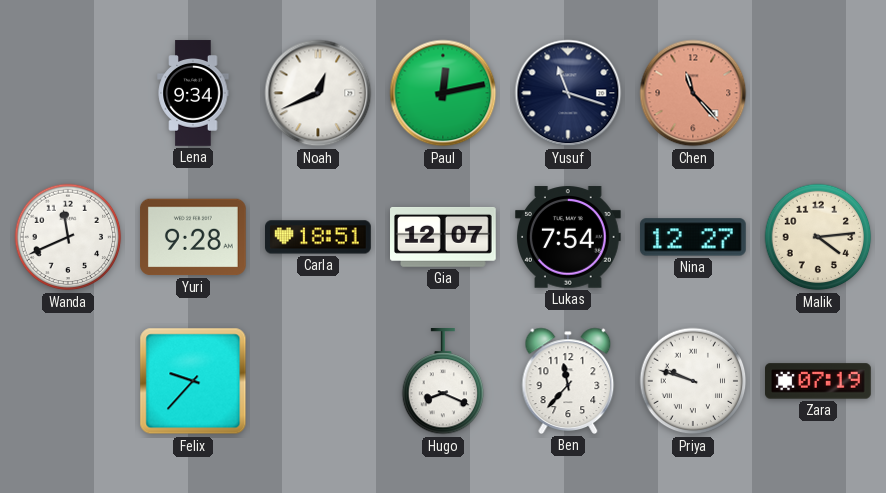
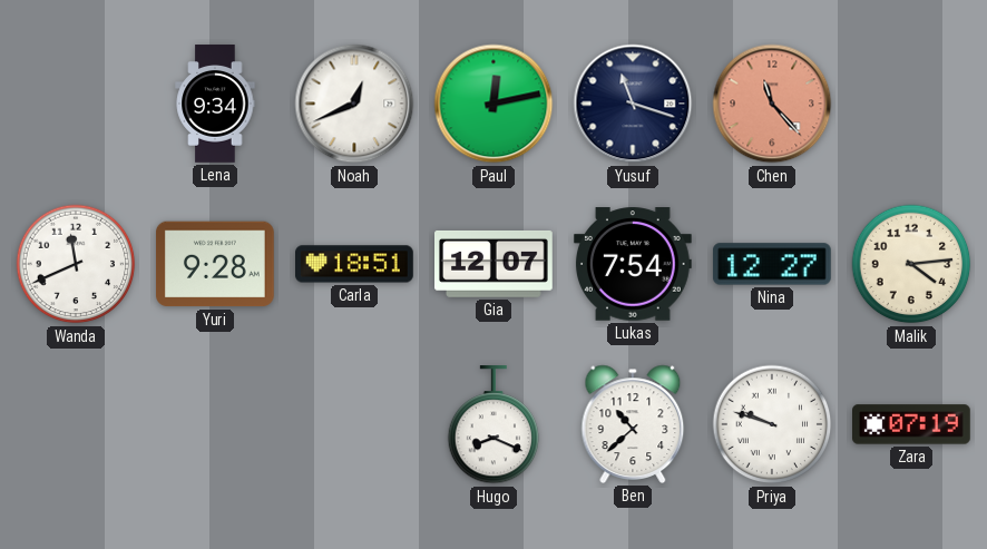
Felix: 9:37 -> none
Ben: 11:37 -> 10:38
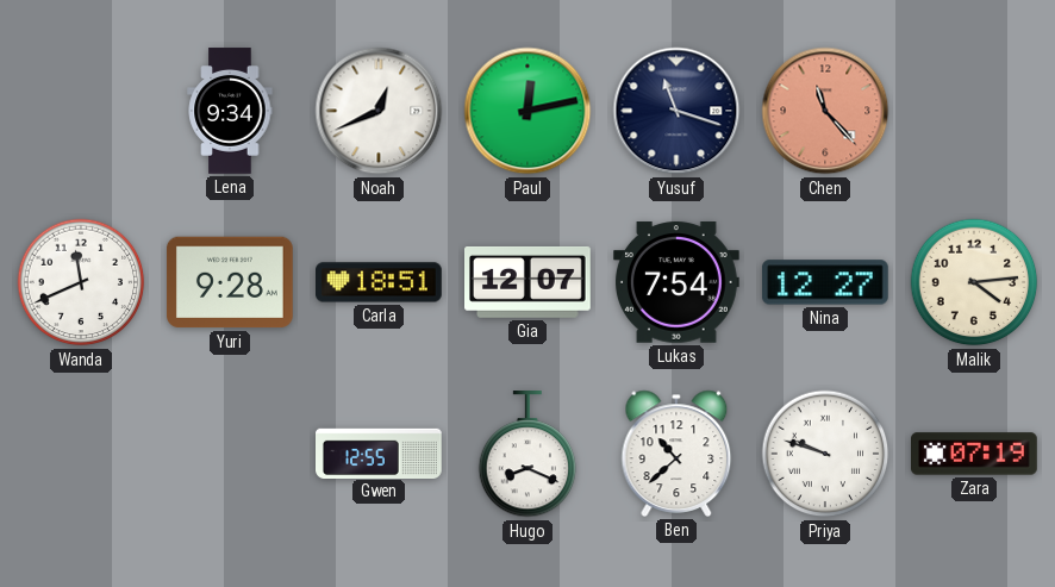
Gwen: none -> 12:55
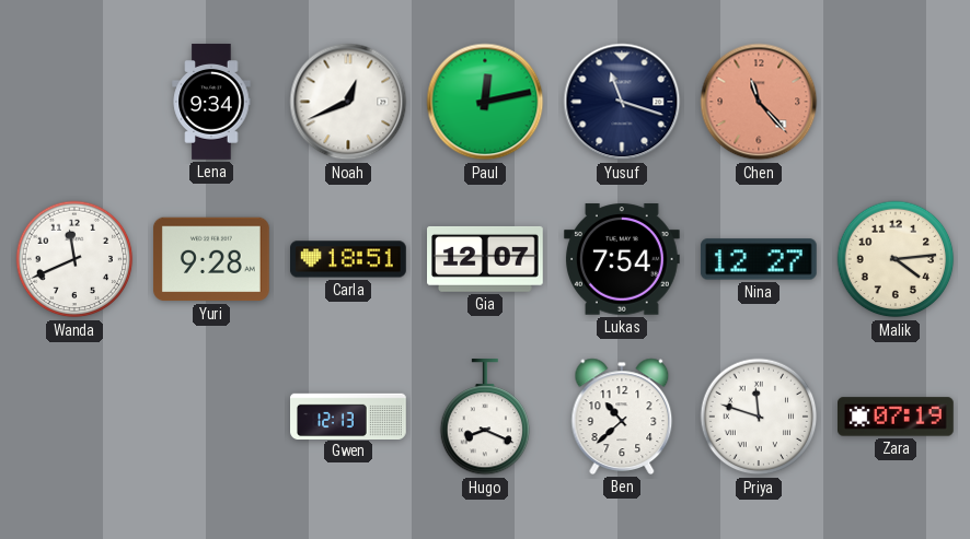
Gwen: 12:55 -> 12:13
Priya: 9:48 -> 11:48
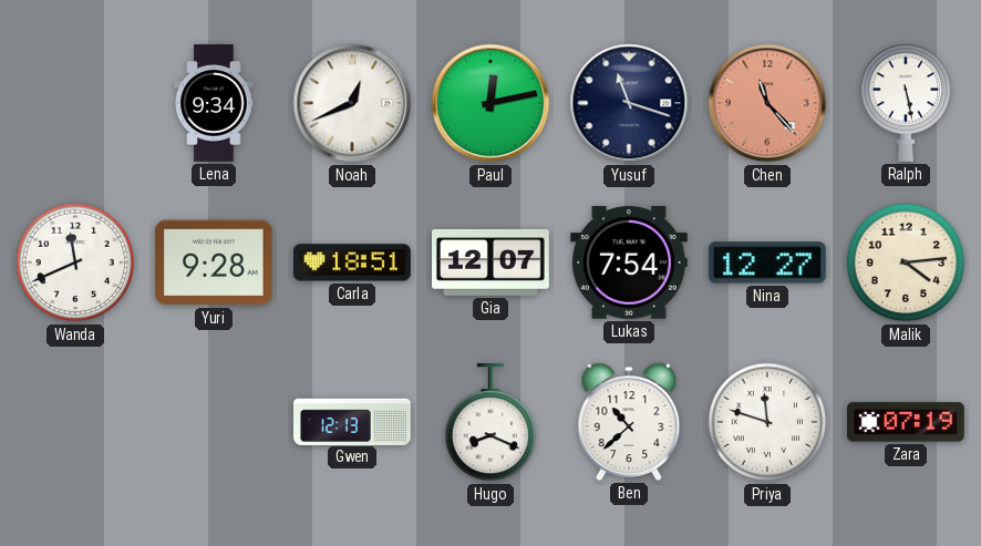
Ralph: none -> 5:28
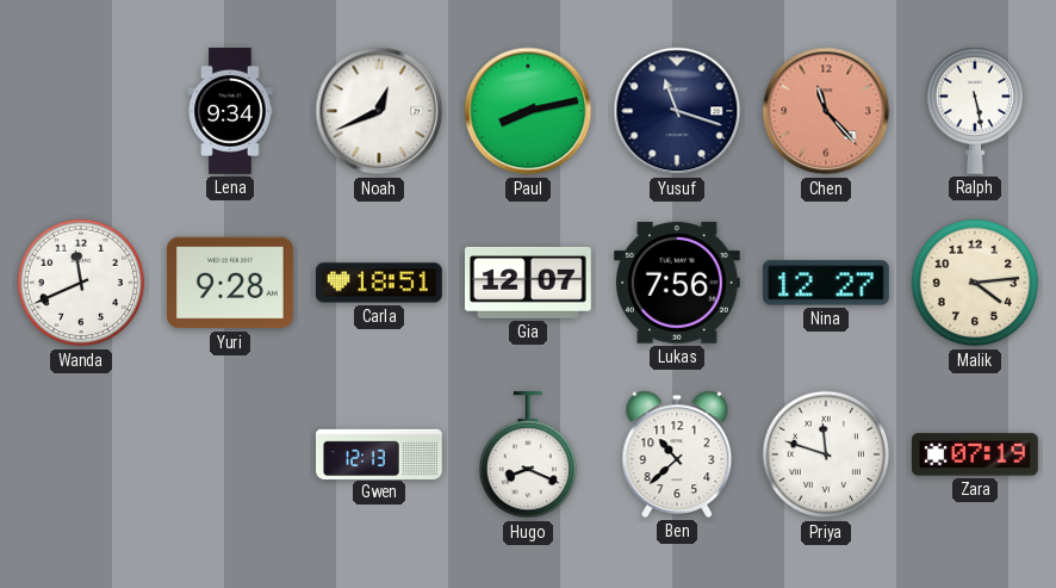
Paul: 12:13 -> 8:13
Lukas: 7:54 -> 7:56
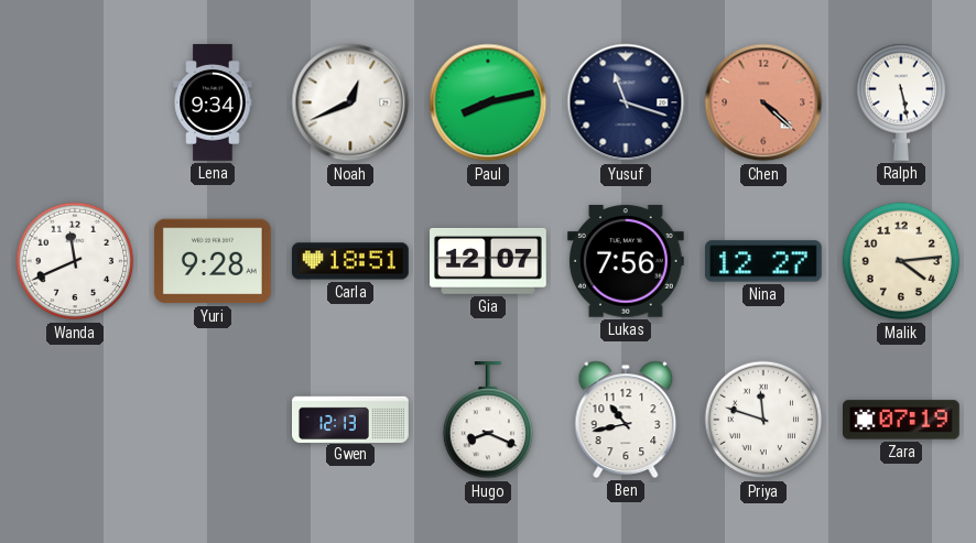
Chen: 11:23 -> 4:22
Ben: 10:38 -> 10:43
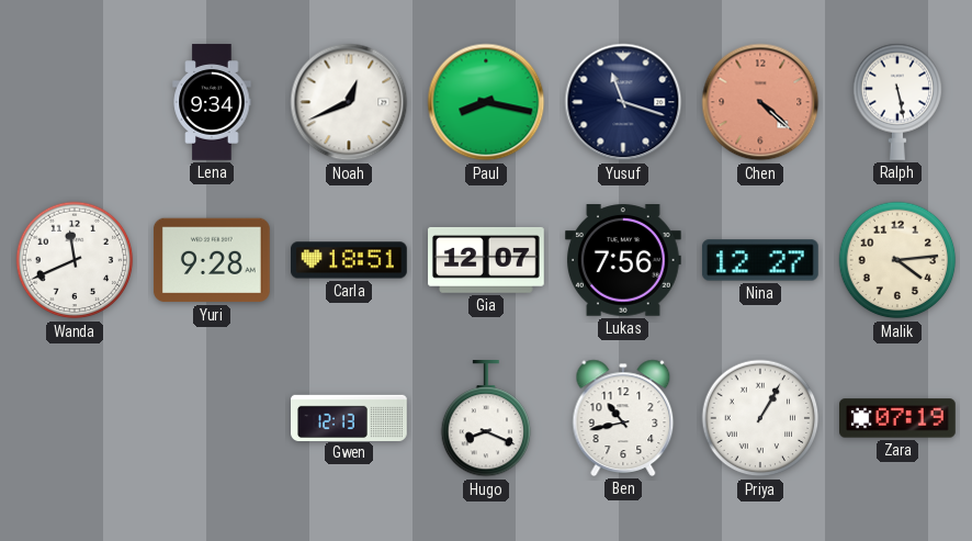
Paul: 8:13 -> 8:17
Priya: 11:48 -> 1:05
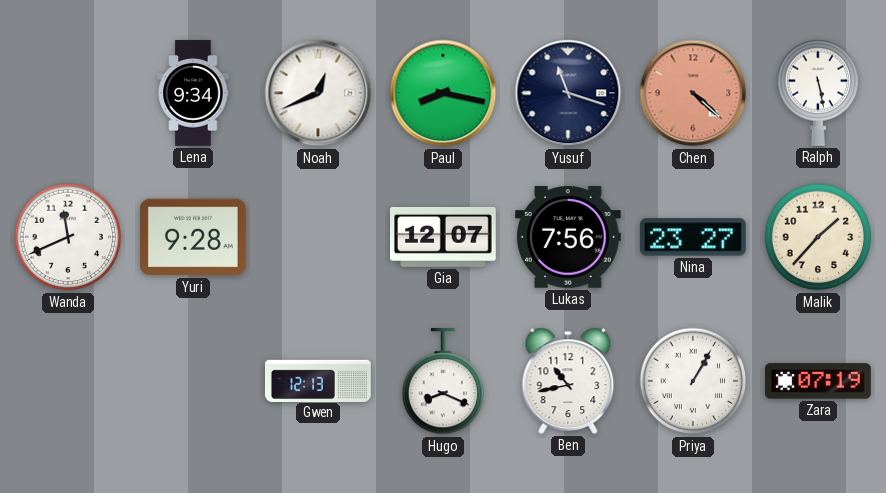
Carla: 18:51 -> none
Nina: 12:27 -> 23:27
Malik: 4:14 -> 1:37
